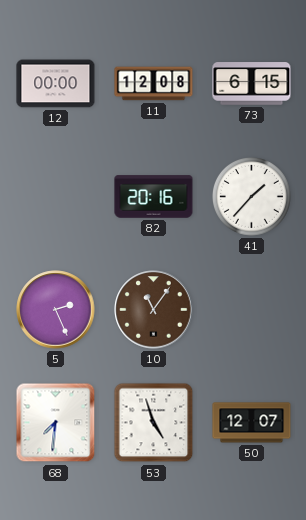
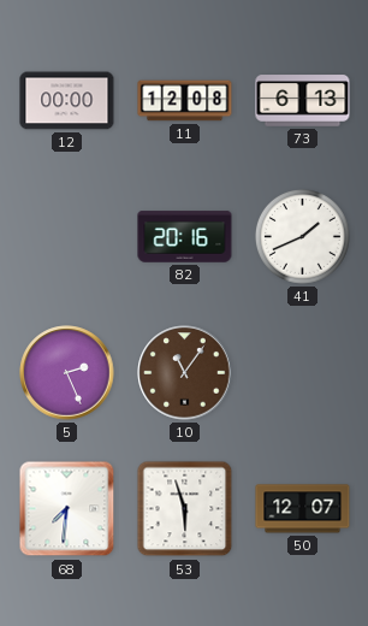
73: 6:15 -> 6:13
41: 1:37 -> 1:41
53: 4:57 -> 5:57
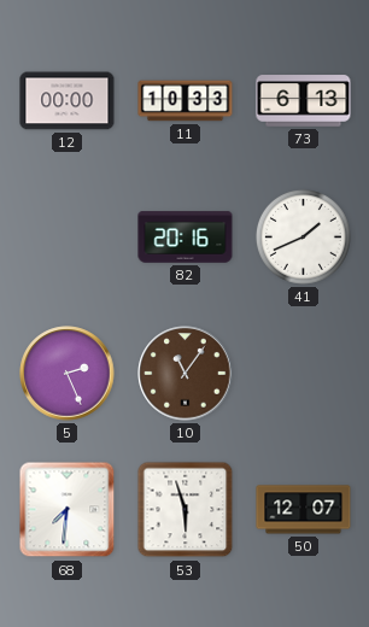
11: 12:08 -> 10:33
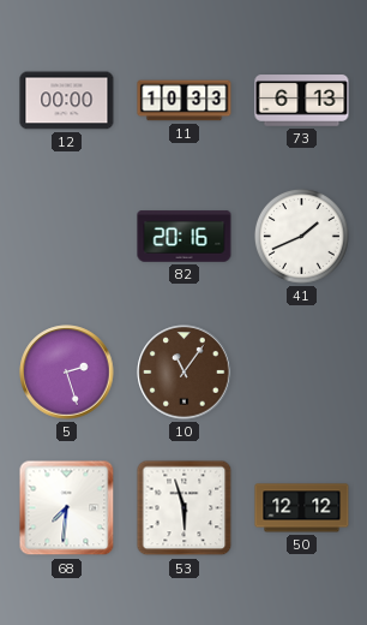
5: 2:26 -> 2:27
50: 12:07 -> 12:12
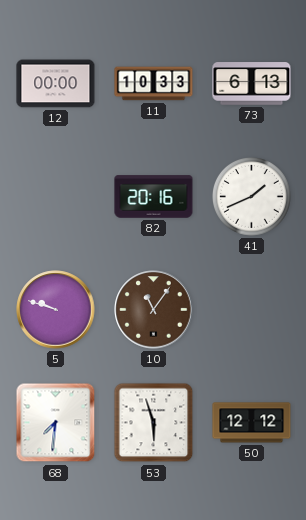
5: 2:27 -> 9:48
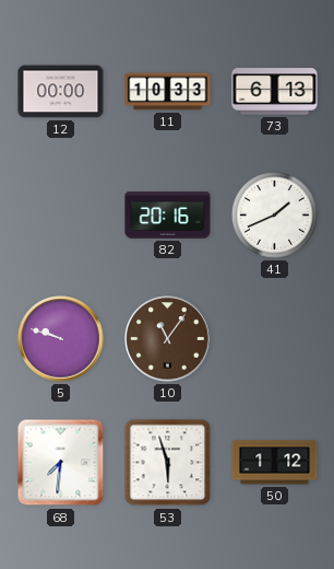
50: 12:12 -> 1:12
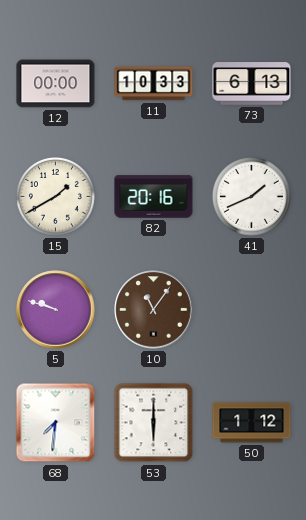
15: none -> 1:40
53: 5:57 -> 6:00
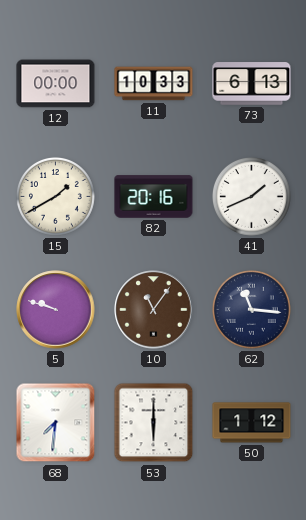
62: none -> 11:16
